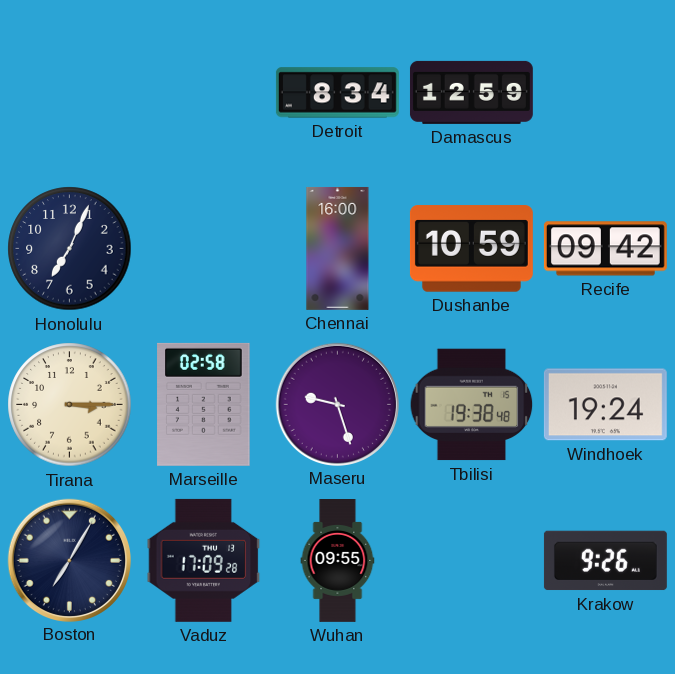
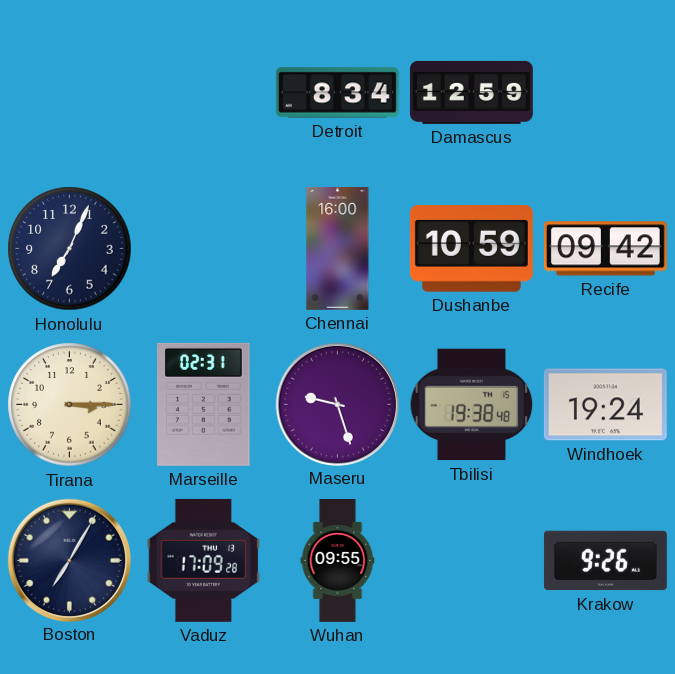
Marseille: 02:58 -> 02:31
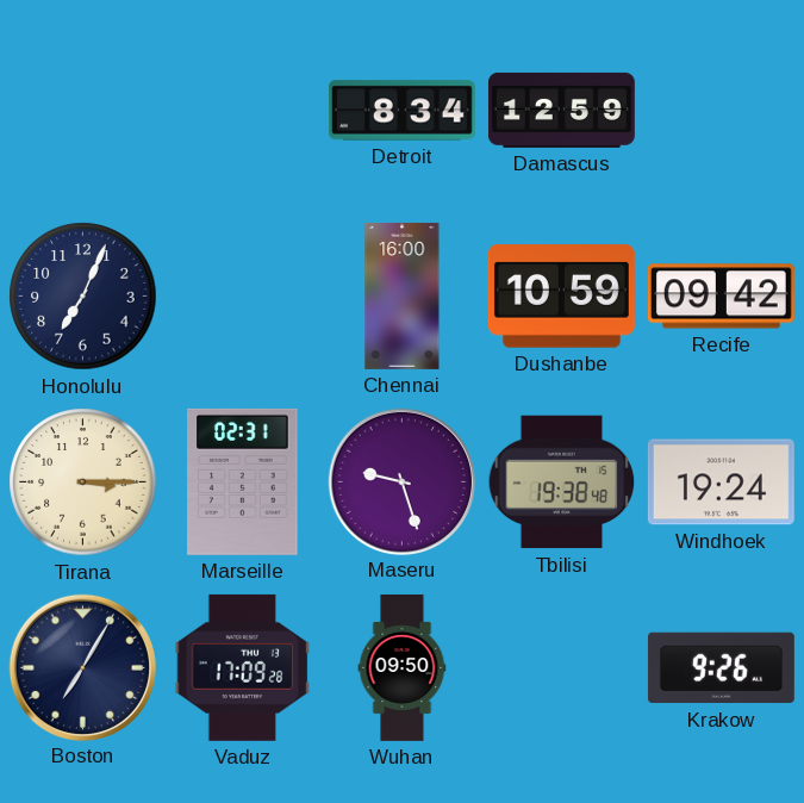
Wuhan: 09:55 -> 09:50
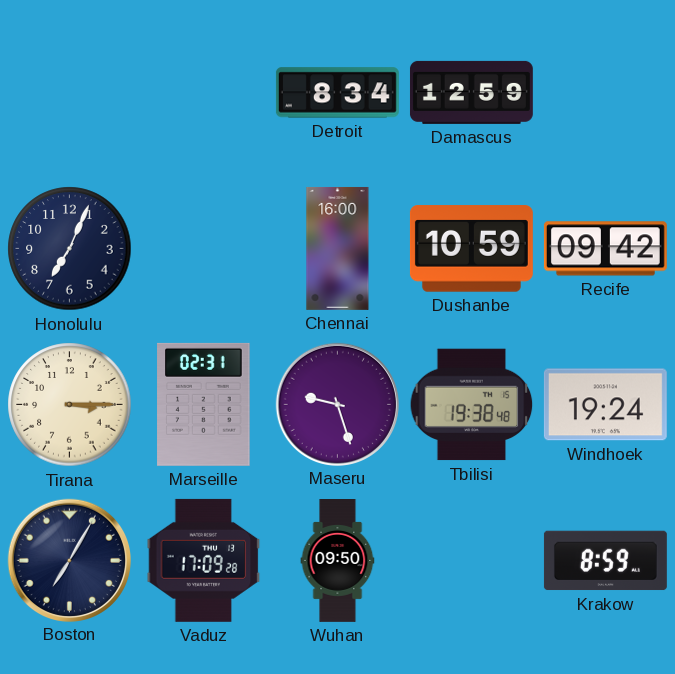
Krakow: 9:26 -> 8:59
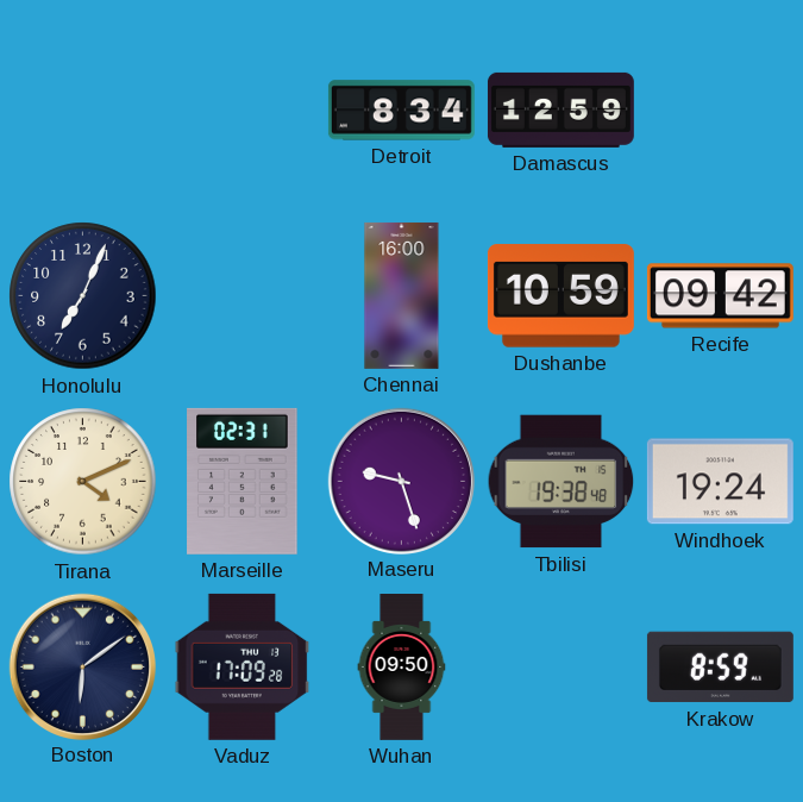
Tirana: 3:15 -> 4:11
Boston: 7:05 -> 6:09
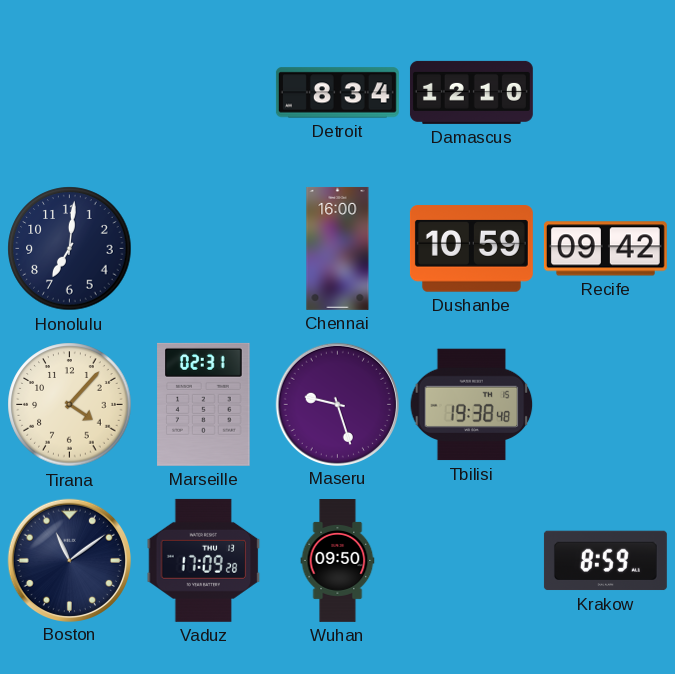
Damascus: 12:59 -> 12:10
Honolulu: 7:04 -> 7:01
Tirana: 4:11 -> 4:07
Windhoek: 19:24 -> none
Boston: 6:09 -> 11:09
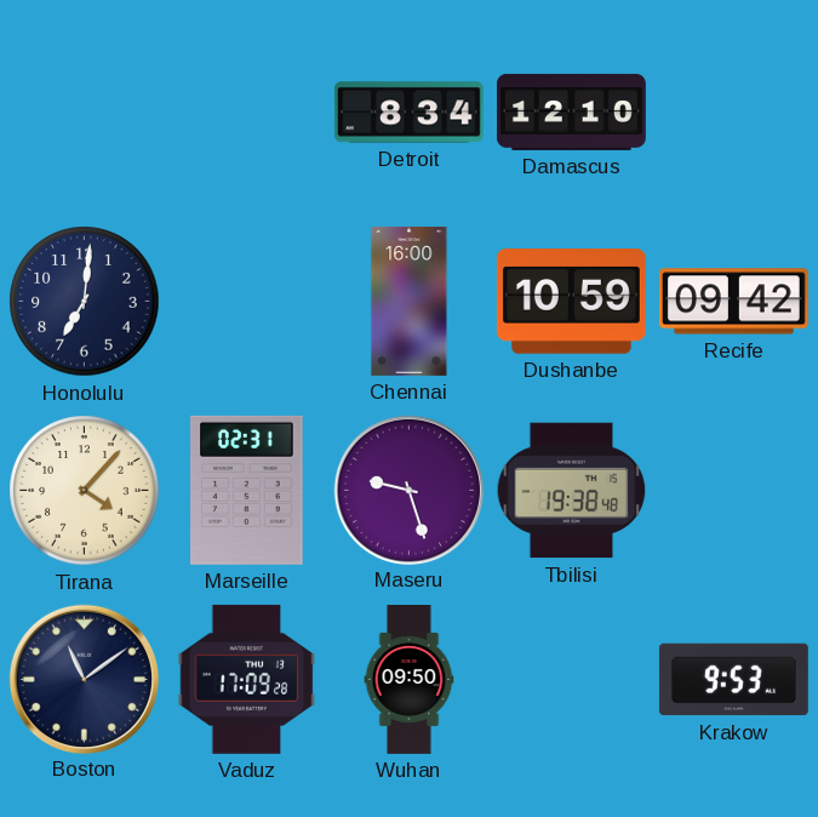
Krakow: 8:59 -> 9:53
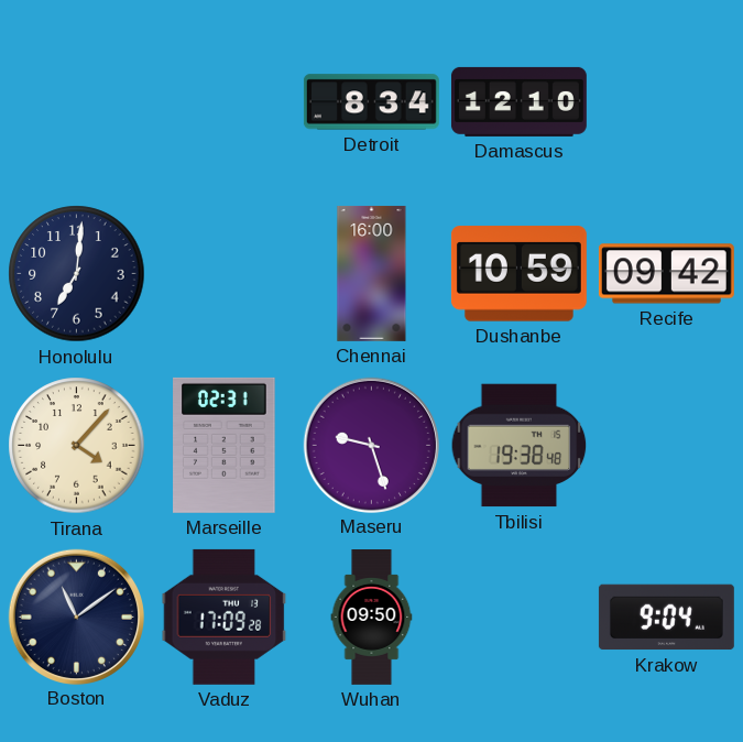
Krakow: 9:53 -> 9:04
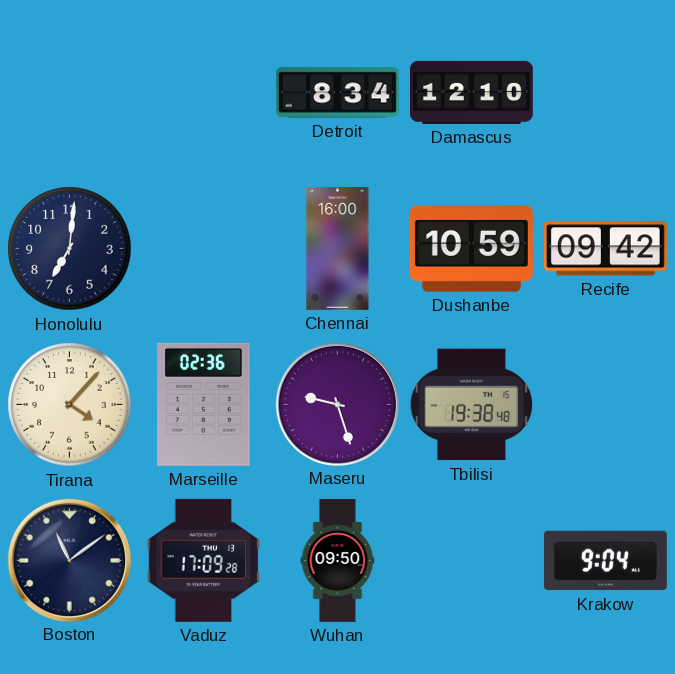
Marseille: 02:31 -> 02:36
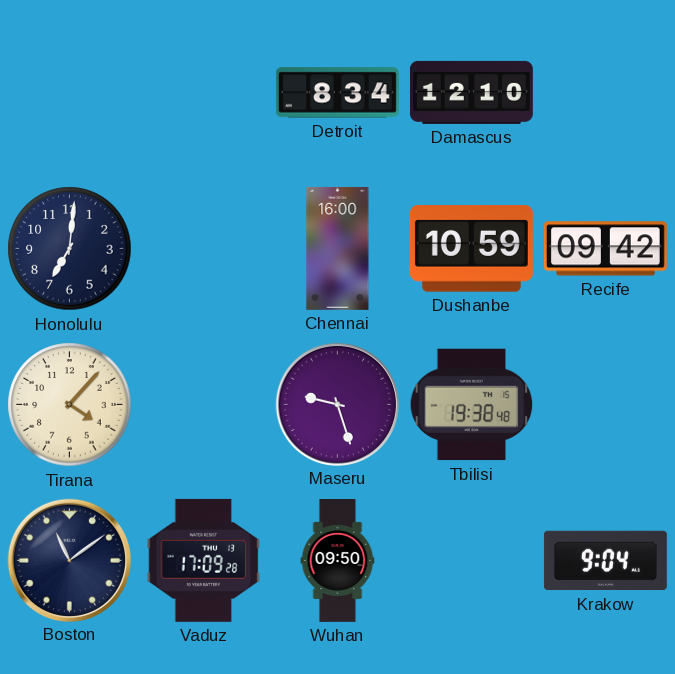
Marseille: 02:36 -> none
